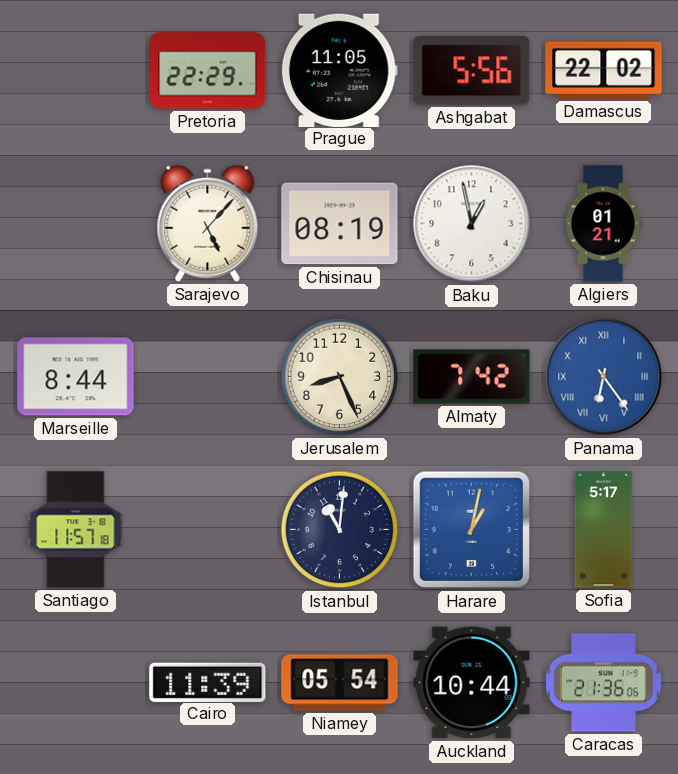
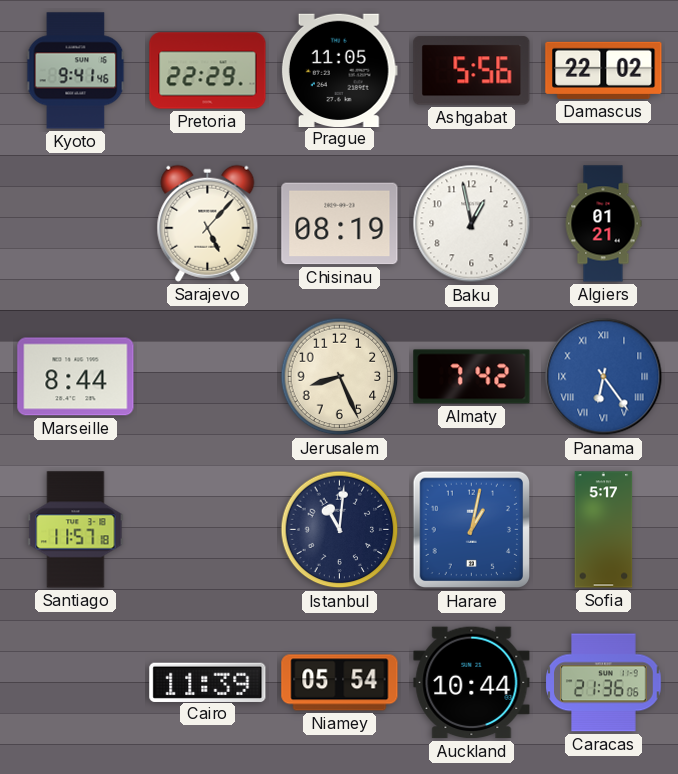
Kyoto: none -> 9:41
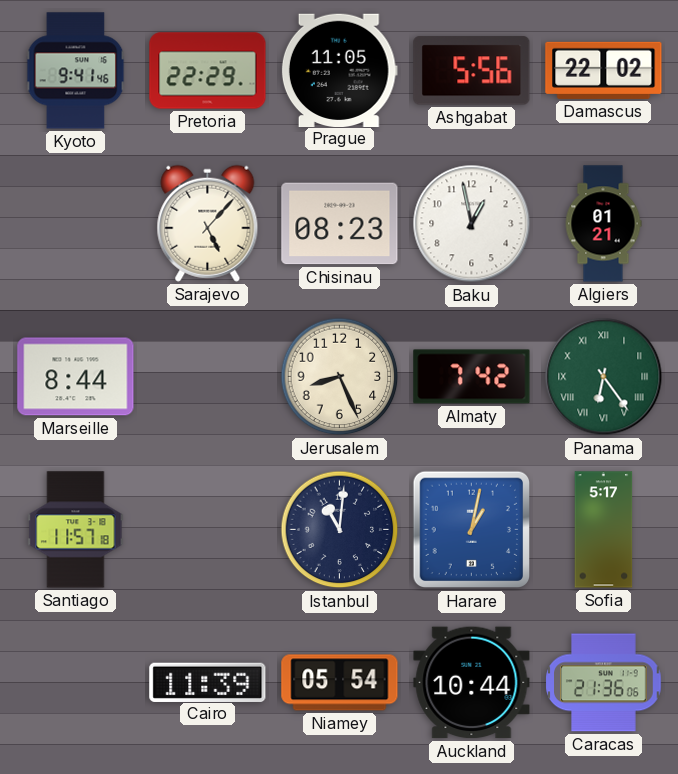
Chisinau: 08:19 -> 08:23
Panama dial: blue -> green
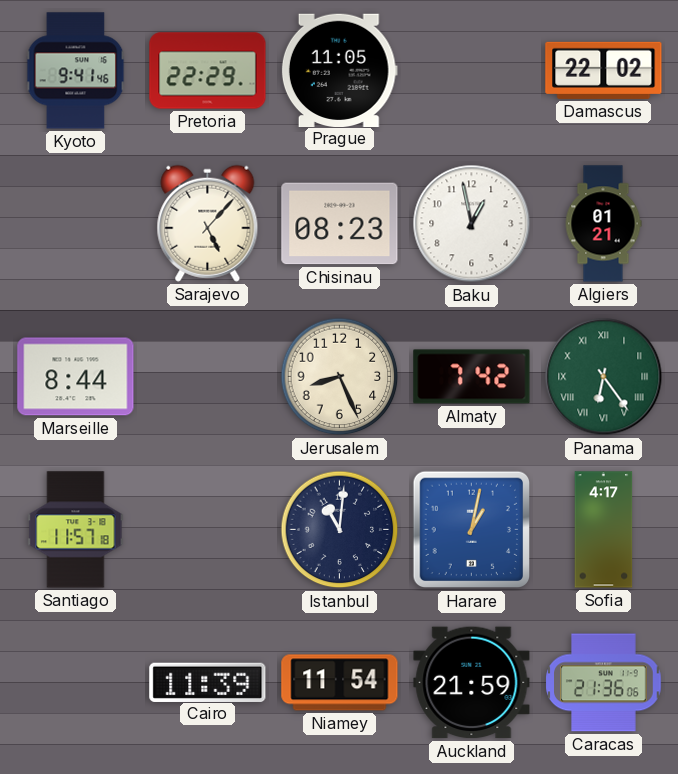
Ashgabat: 5:56 -> none
Sofia: 5:17 -> 4:17
Niamey: 05:54 -> 11:54
Auckland: 10:44 -> 21:59
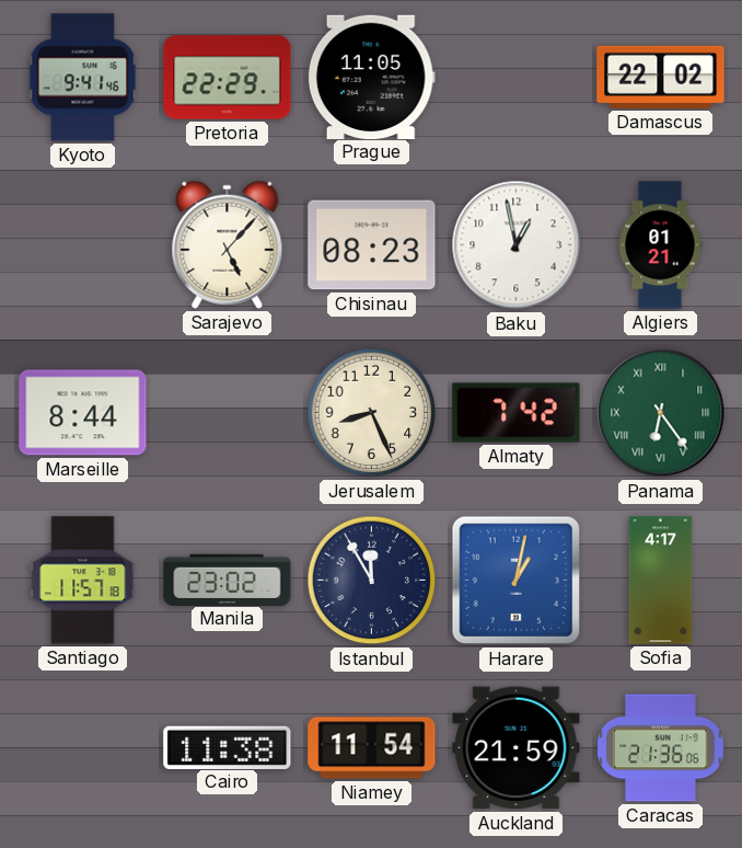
Manila: none -> 23:02
Istanbul: 11:01 -> 11:55
Cairo: 11:39 -> 11:38
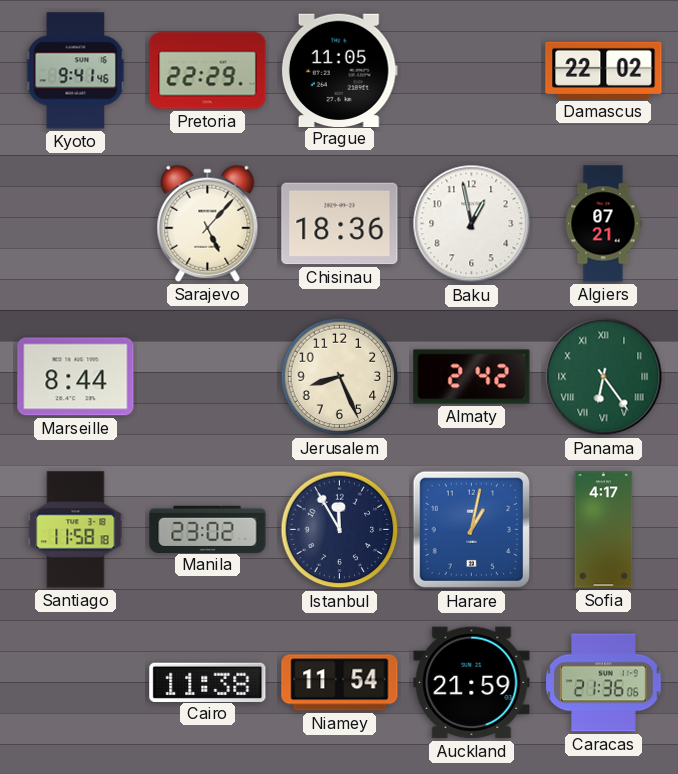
Chisinau: 08:23 -> 18:36
Algiers: 01:21 -> 07:21
Almaty: 7:42 -> 2:42
Santiago: 11:57 -> 11:58
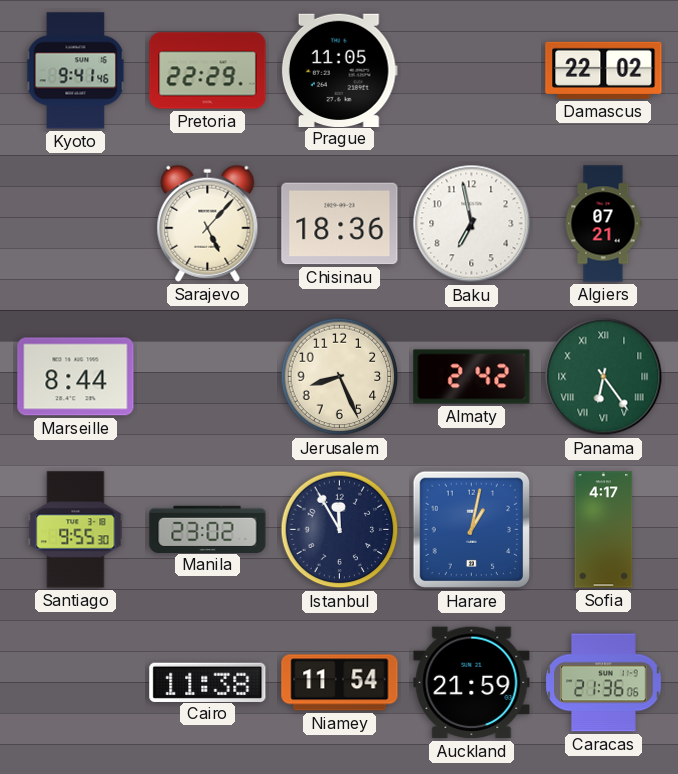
Baku: 12:58 -> 6:58
Santiago: 11:58 -> 9:55
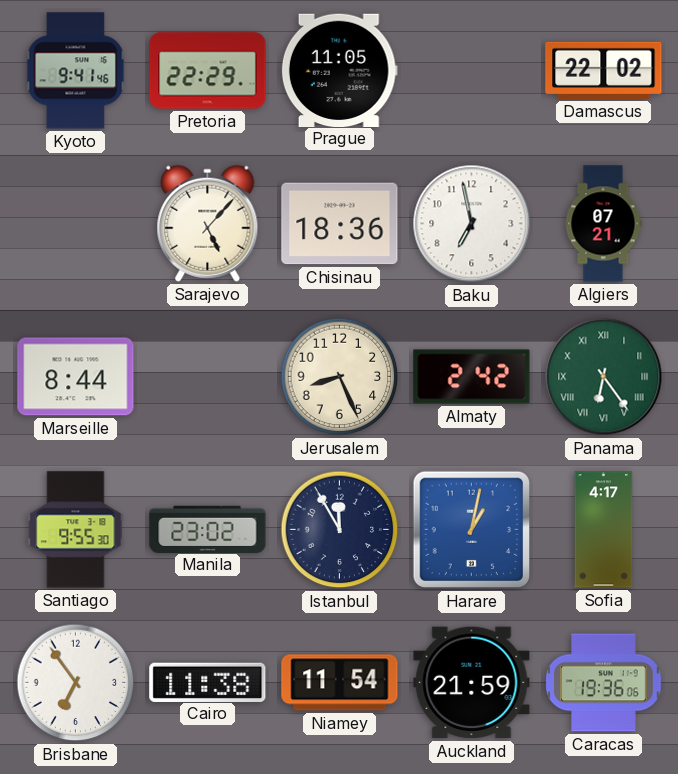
Brisbane: none -> 6:54
Caracas: 21:36 -> 19:36
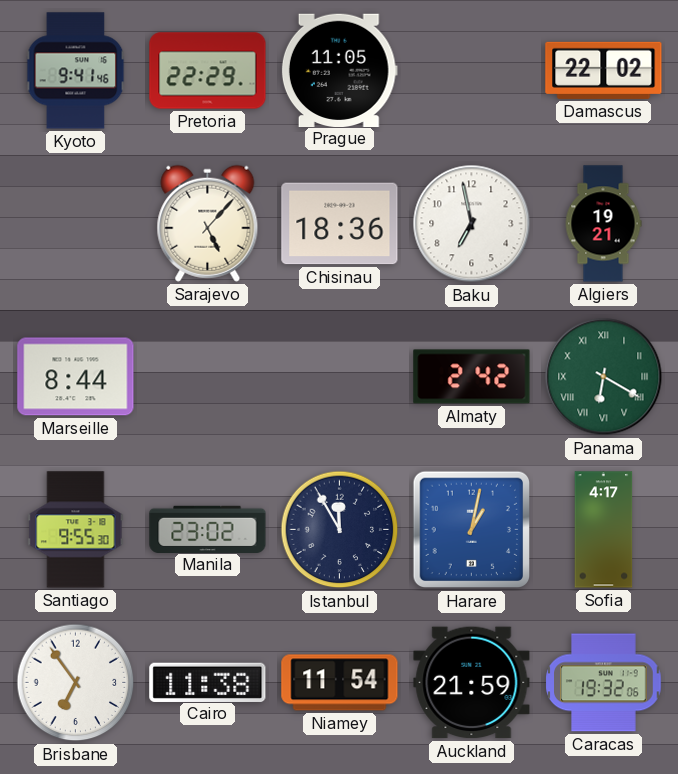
Algiers: 07:21 -> 19:21
Jerusalem: 8:26 -> none
Panama: 6:24 -> 6:20
Caracas: 19:36 -> 19:32
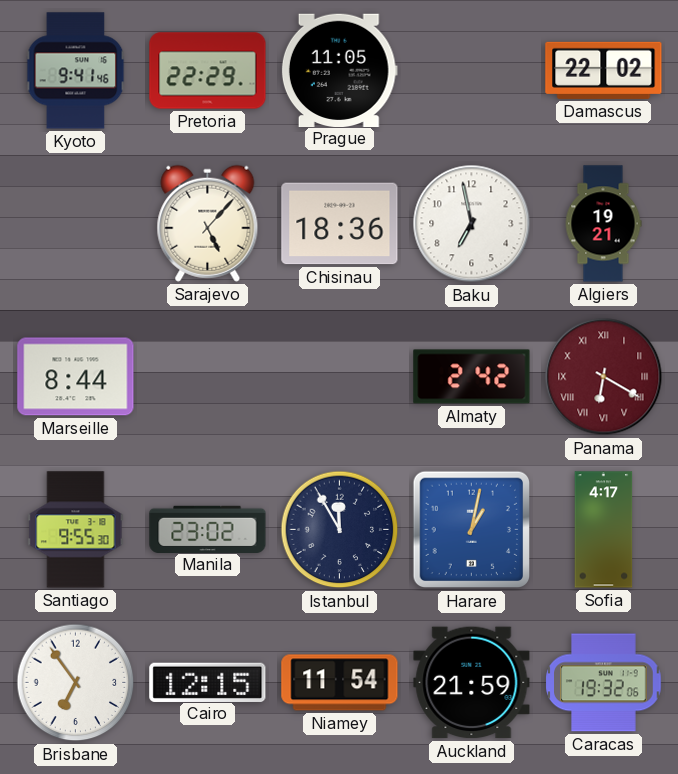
Panama dial: green -> burgundy
Cairo: 11:38 -> 12:15
